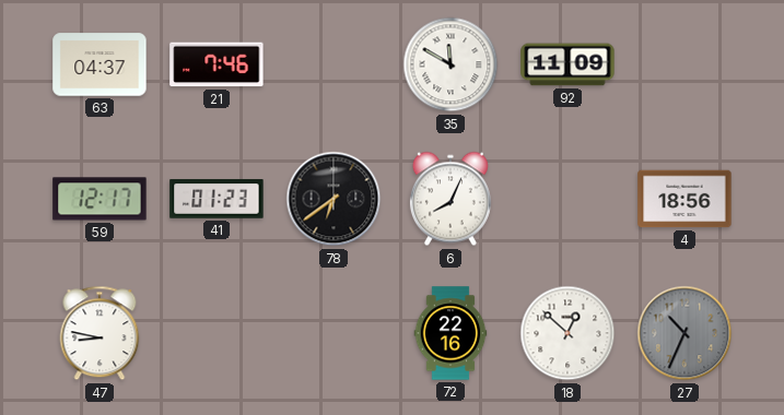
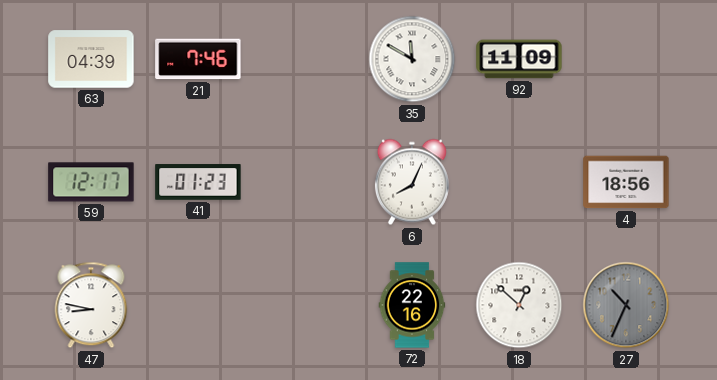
63: 04:37 -> 04:39
78: 6:39 -> none
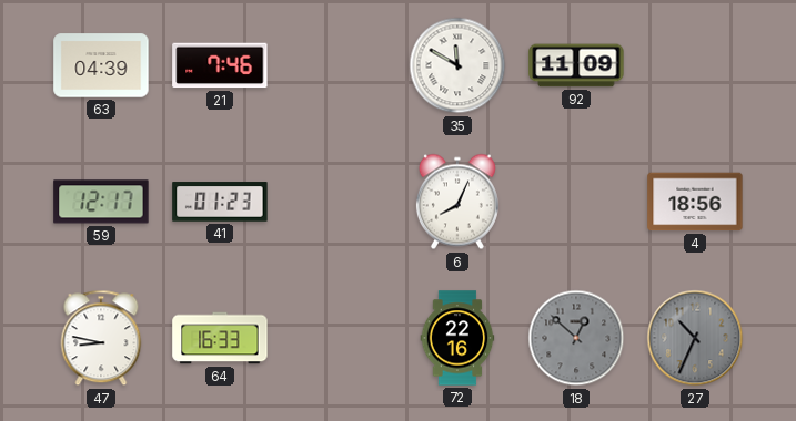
64: none -> 16:33
18 dial: white -> grey
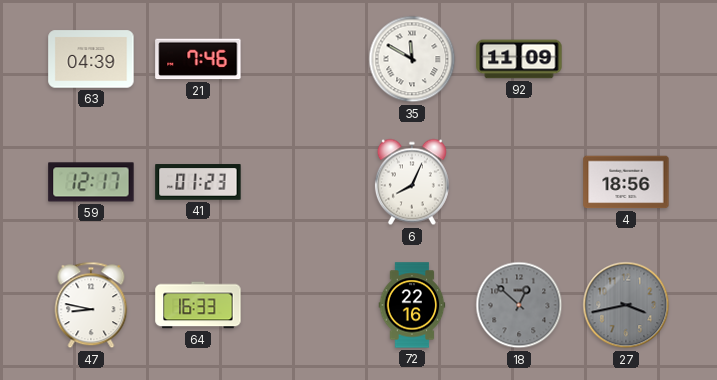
27: 10:34 -> 3:43
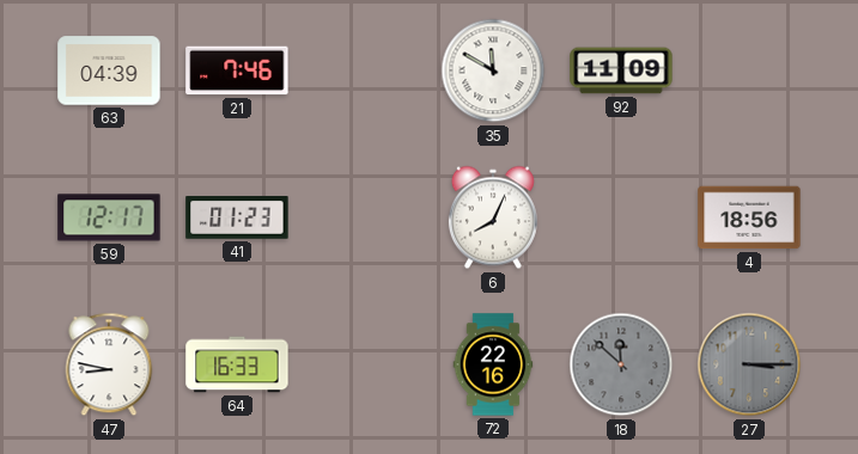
18: 12:52 -> 11:52
27: 3:43 -> 3:15
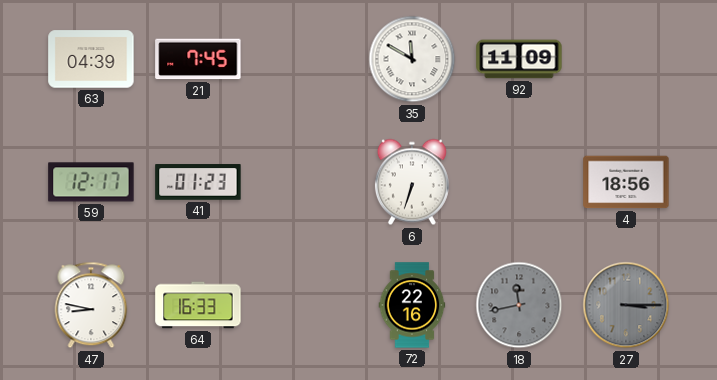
21: 7:46 -> 7:45
6: 8:04 -> 6:33
18: 11:52 -> 11:43
